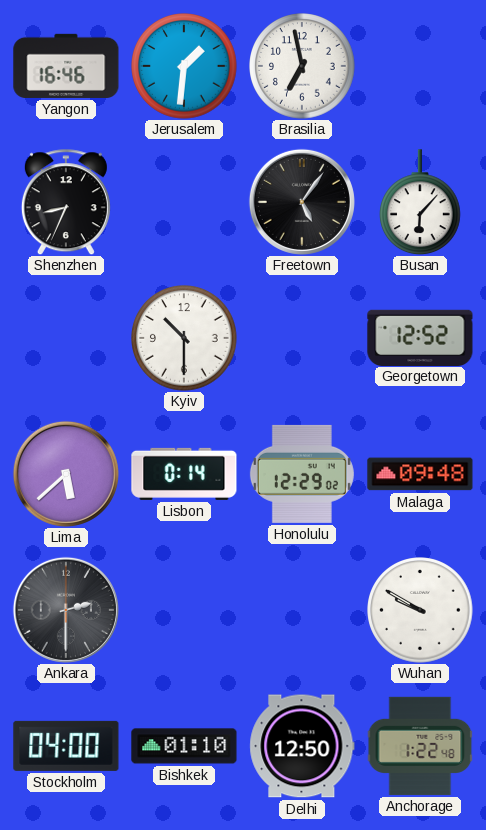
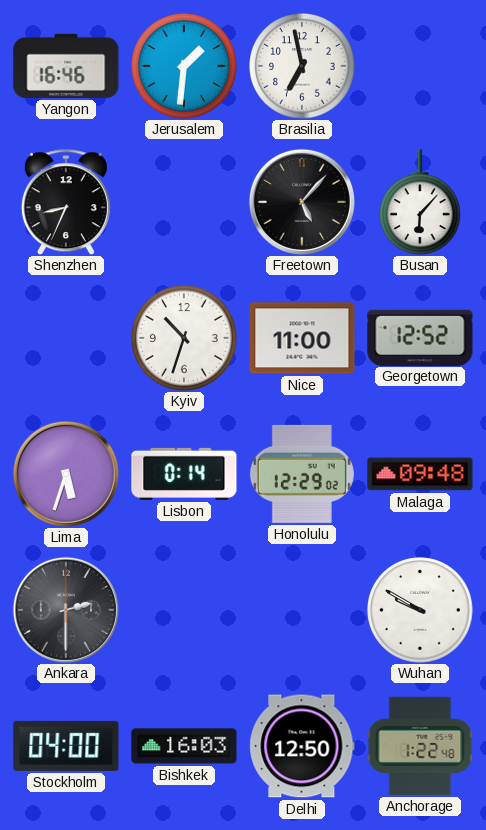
Freetown: 5:06 -> 5:07
Kyiv: 10:30 -> 10:33
Nice: none -> 11:00
Lima: 5:38 -> 5:33
Bishkek: 01:10 -> 16:03
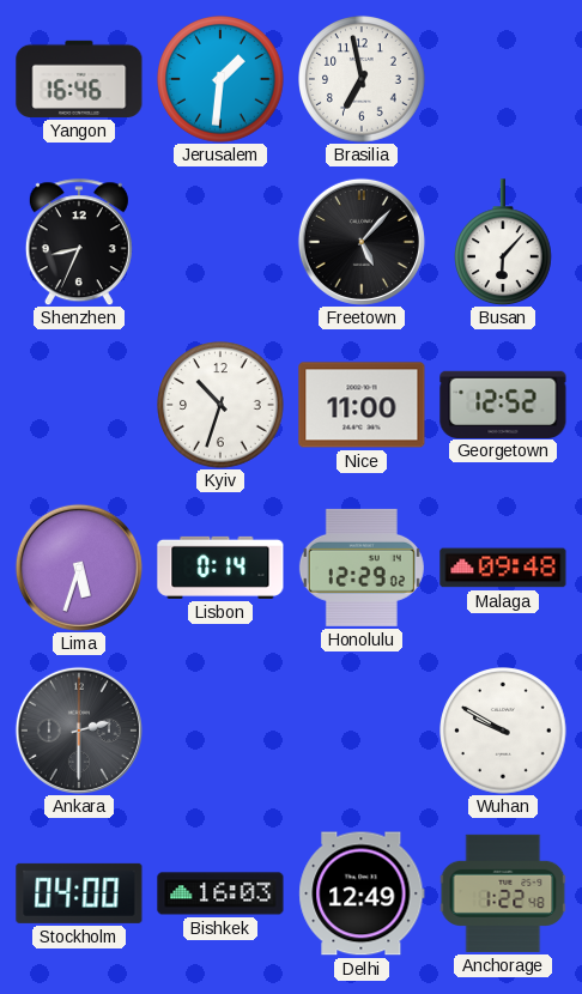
Delhi: 12:50 -> 12:49
